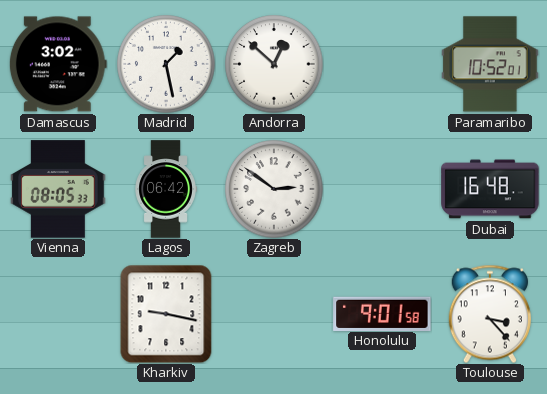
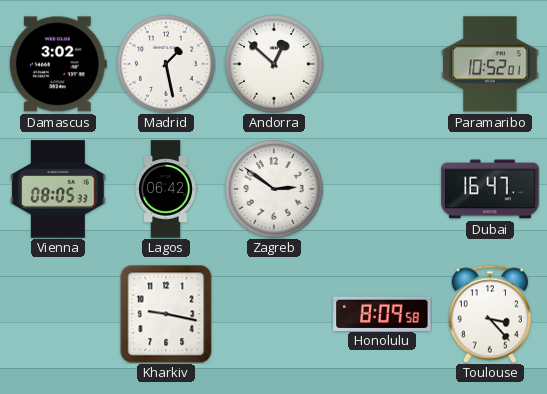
Dubai: 16:48 -> 16:47
Honolulu: 9:01 -> 8:09
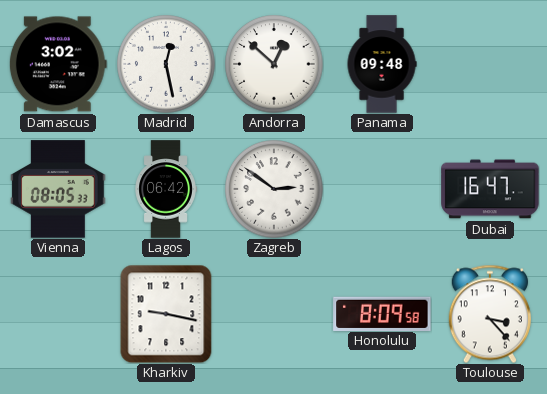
Madrid: 1:28 -> 12:28
Panama: none -> 09:48
Paramaribo: 10:52 -> none
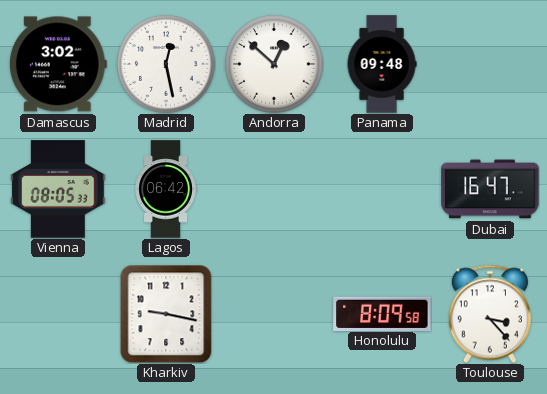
Zagreb: 2:51 -> none
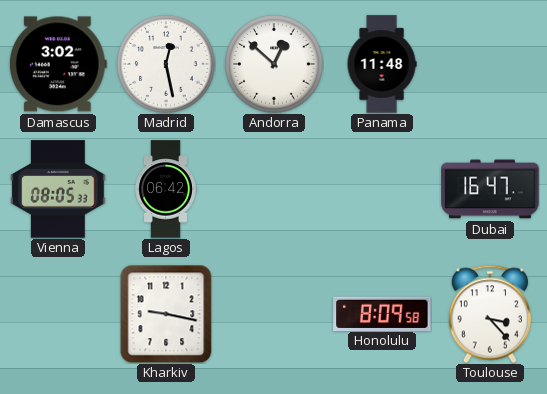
Panama: 09:48 -> 11:48
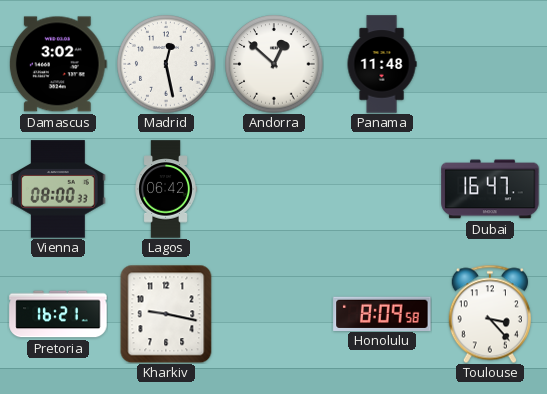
Vienna: 08:05 -> 08:00
Pretoria: none -> 16:21
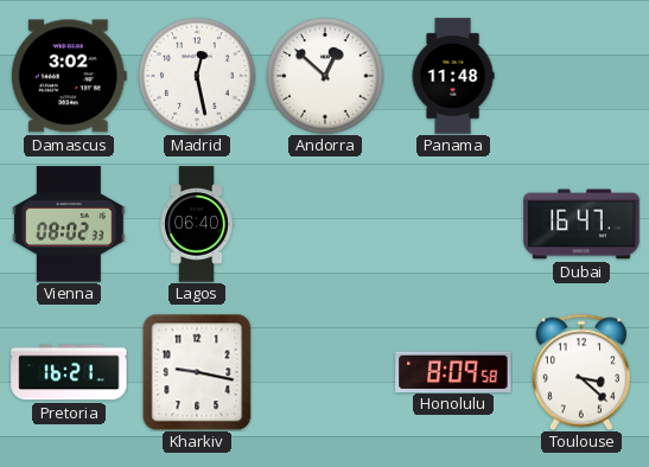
Vienna: 08:00 -> 08:02
Lagos: 06:42 -> 06:40
Toulouse: 3:23 -> 3:22
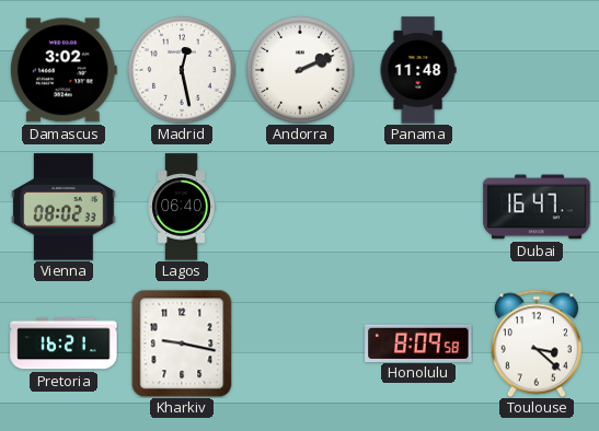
Andorra: 12:52 -> 2:11
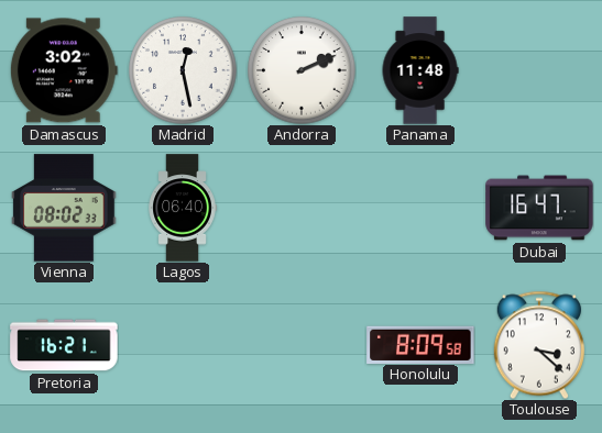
Kharkiv: 9:17 -> none
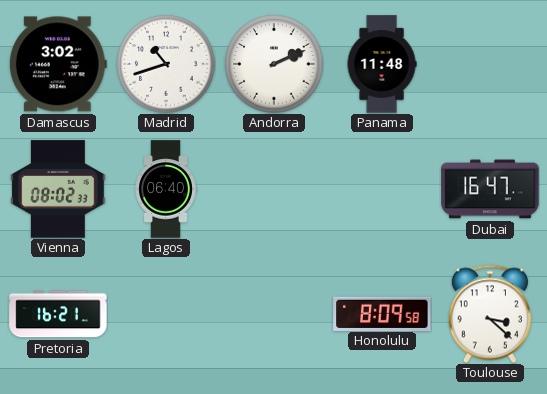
Madrid: 12:28 -> 10:42
